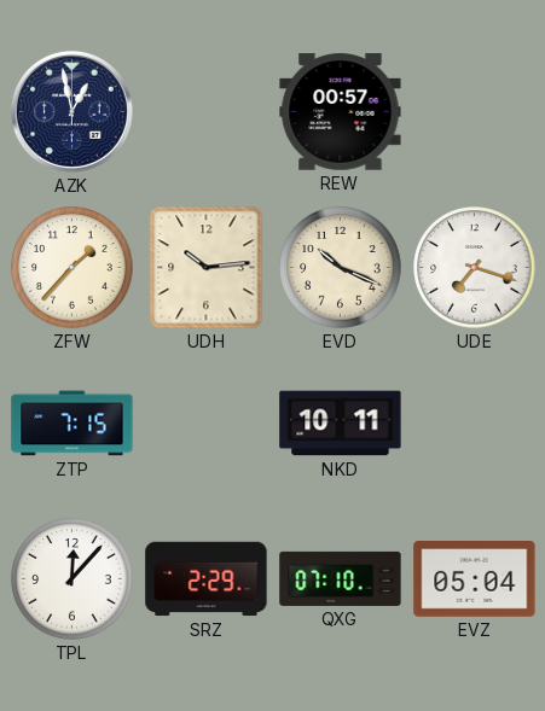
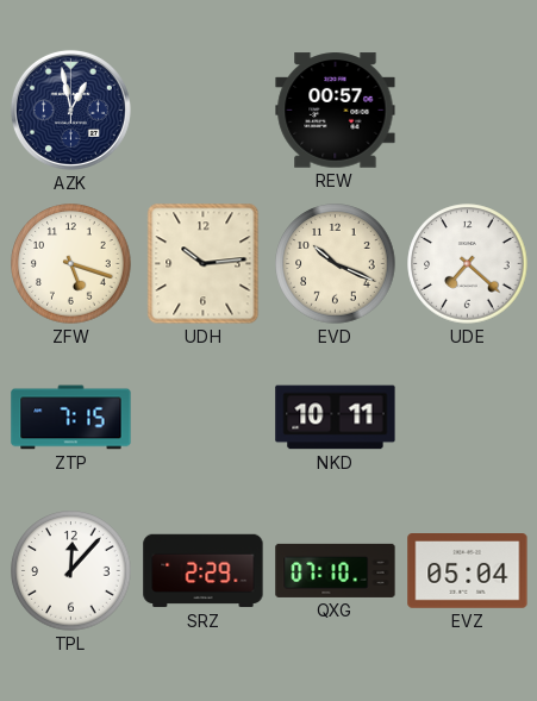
ZFW: 1:37 -> 5:18
UDE: 7:18 -> 7:22
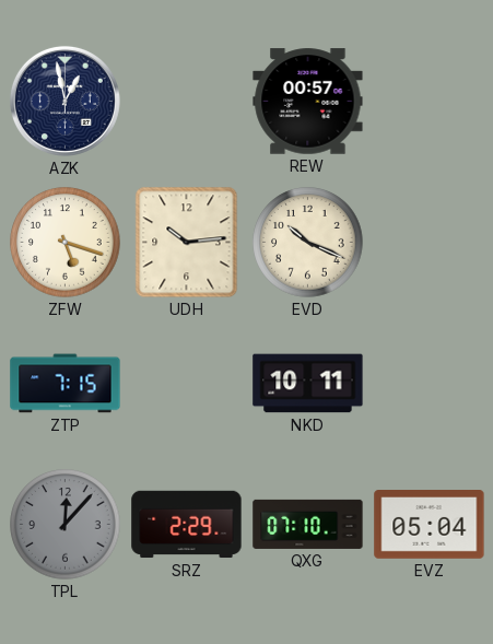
UDE: 7:22 -> none
TPL dial: white -> grey
